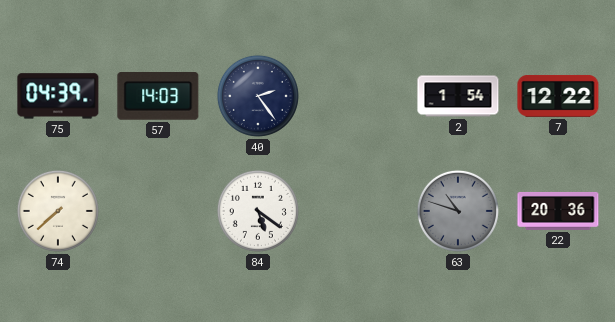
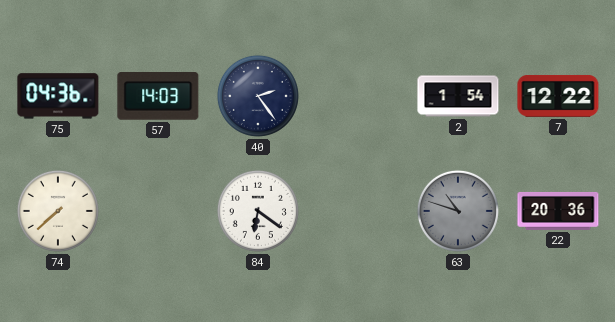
75: 04:39 -> 04:36
84: 5:21 -> 6:21
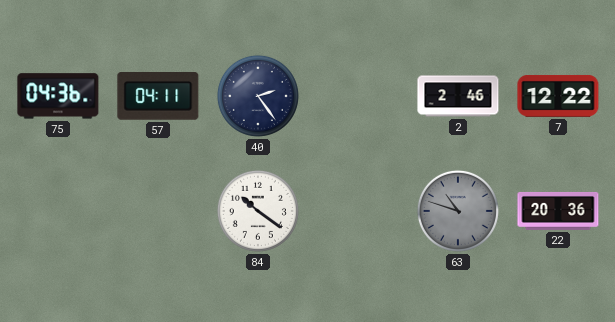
57: 14:03 -> 04:11
2: 1:54 -> 2:46
74: 7:38 -> none
84: 6:21 -> 10:21
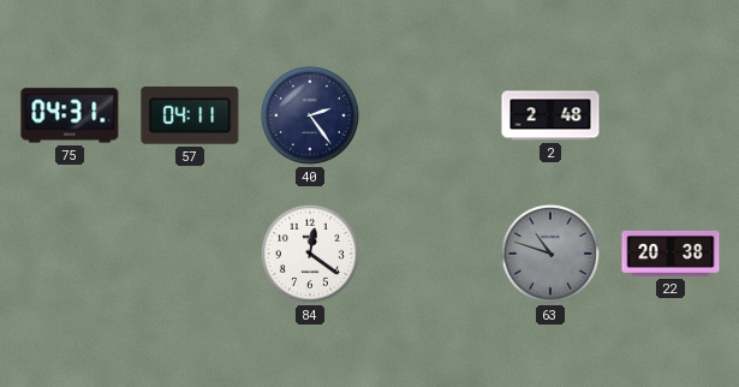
75: 04:36 -> 04:31
2: 2:46 -> 2:48
7: 12:22 -> none
84: 10:21 -> 12:21
22: 20:36 -> 20:38
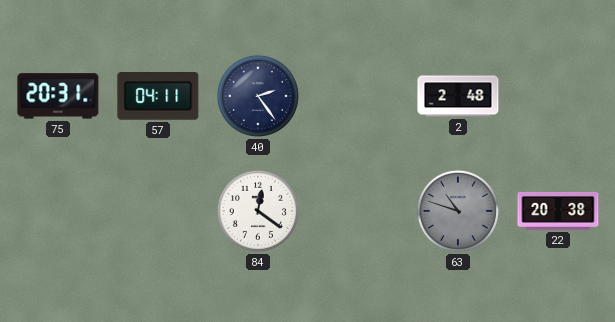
75: 04:31 -> 20:31
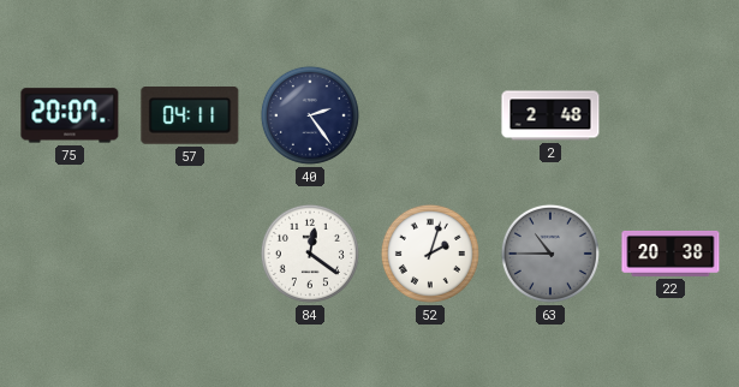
75: 20:31 -> 20:07
52: none -> 2:03
63: 10:48 -> 10:45
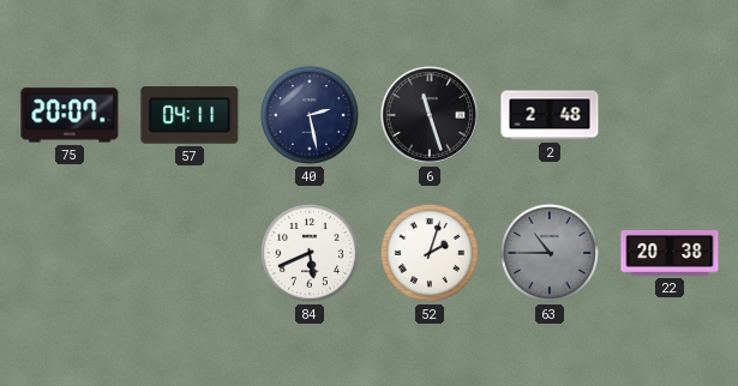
40: 2:24 -> 2:28
6: none -> 11:27
84: 12:21 -> 5:41
